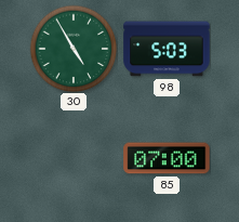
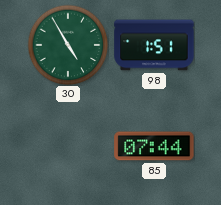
98: 5:03 -> 1:51
85: 07:00 -> 07:44
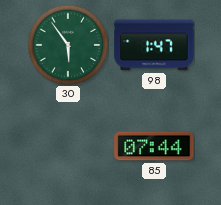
30: 4:55 -> 5:54
98: 1:51 -> 1:47
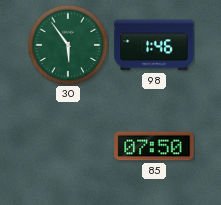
98: 1:47 -> 1:46
85: 07:44 -> 07:50
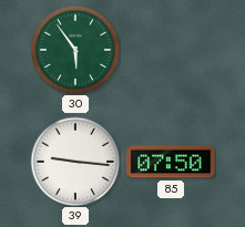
98: 1:46 -> none
39: none -> 9:16
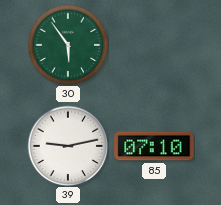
39: 9:16 -> 9:13
85: 07:50 -> 07:10
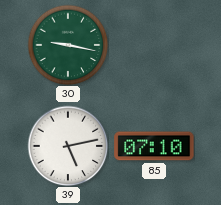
30: 5:54 -> 9:17
39: 9:13 -> 5:13
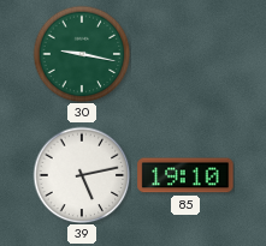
85: 07:10 -> 19:10
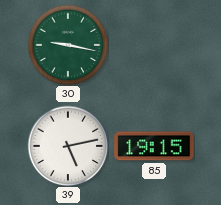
85: 19:10 -> 19:15
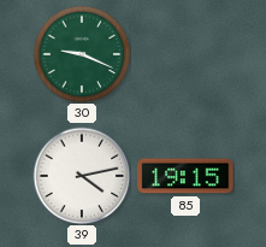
30: 9:17 -> 9:19
39: 5:13 -> 4:13
